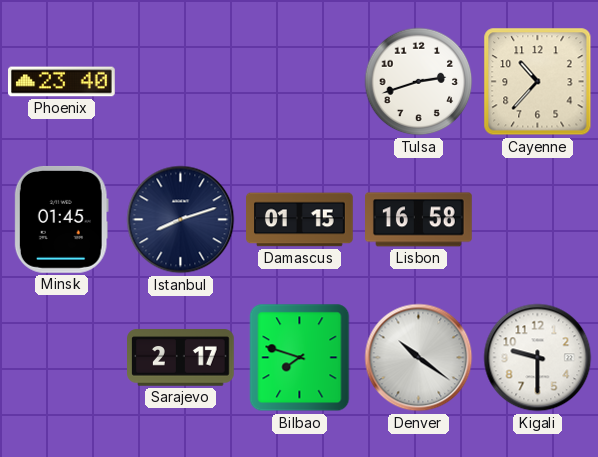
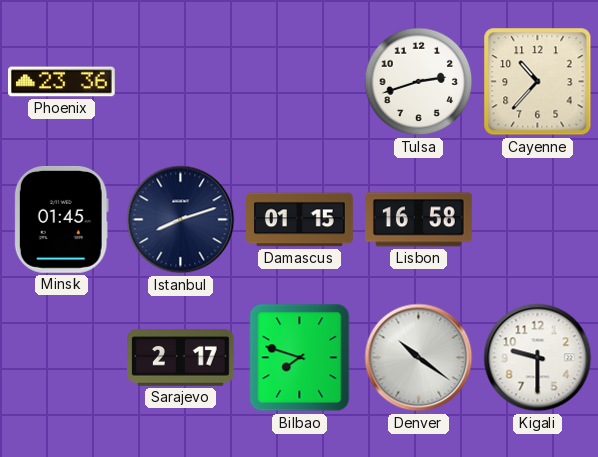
Phoenix: 23:40 -> 23:36
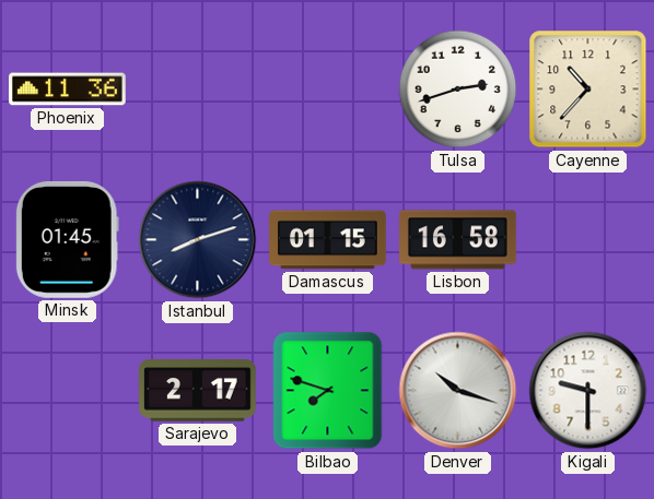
Phoenix: 23:36 -> 11:36
Denver: 10:21 -> 10:18
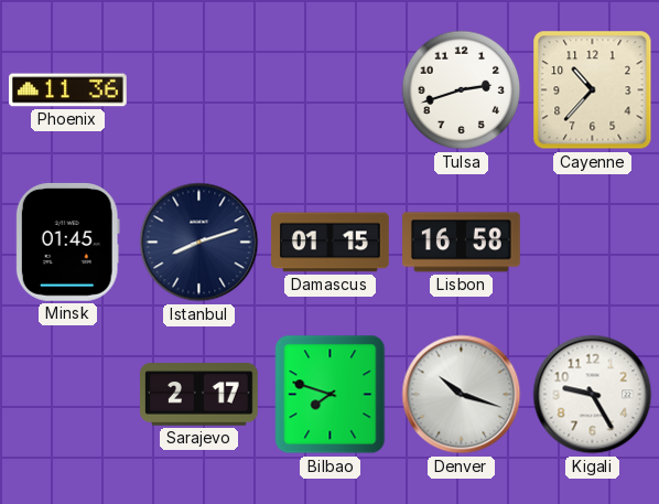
Kigali: 9:30 -> 9:25
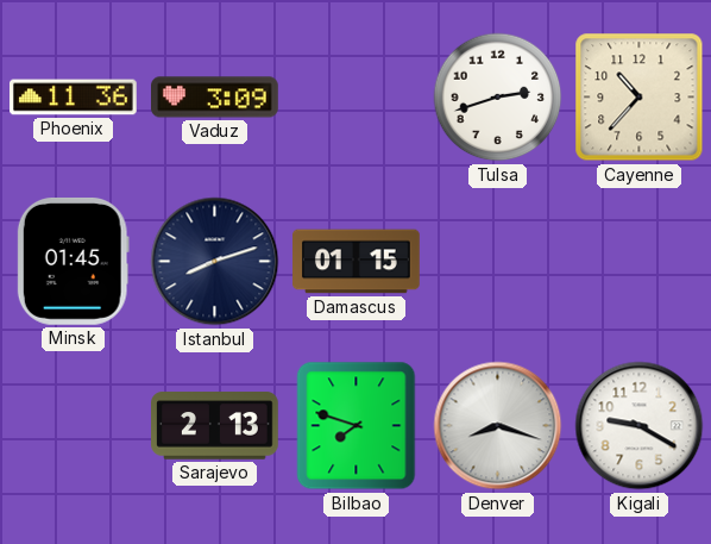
Vaduz: none -> 3:09
Lisbon: 16:58 -> none
Sarajevo: 2:17 -> 2:13
Denver: 10:18 -> 8:18
Kigali: 9:25 -> 9:20
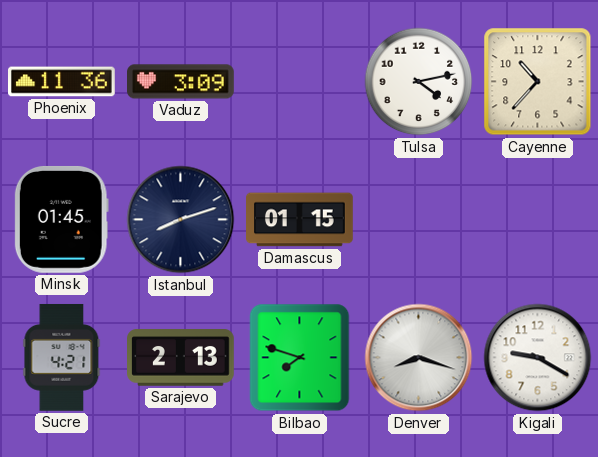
Tulsa: 2:42 -> 4:13
Sucre: none -> 4:21
